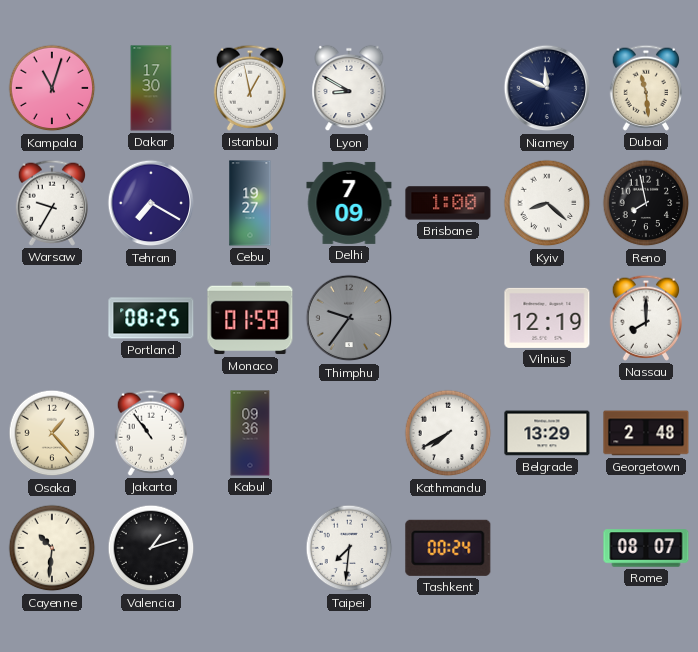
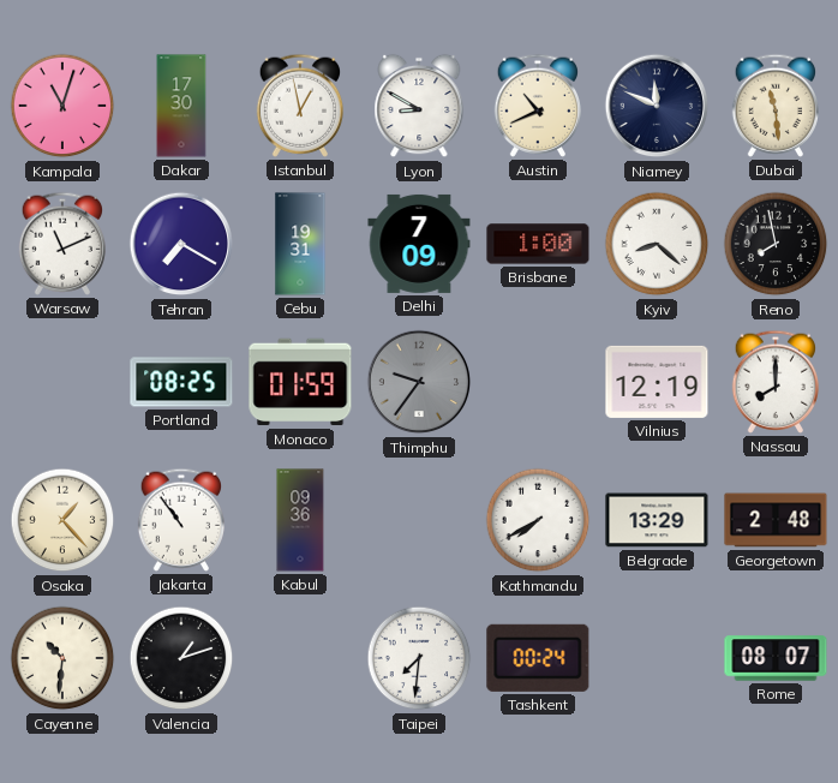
Austin: none -> 10:41
Warsaw: 9:35 -> 11:11
Cebu: 19:27 -> 19:31
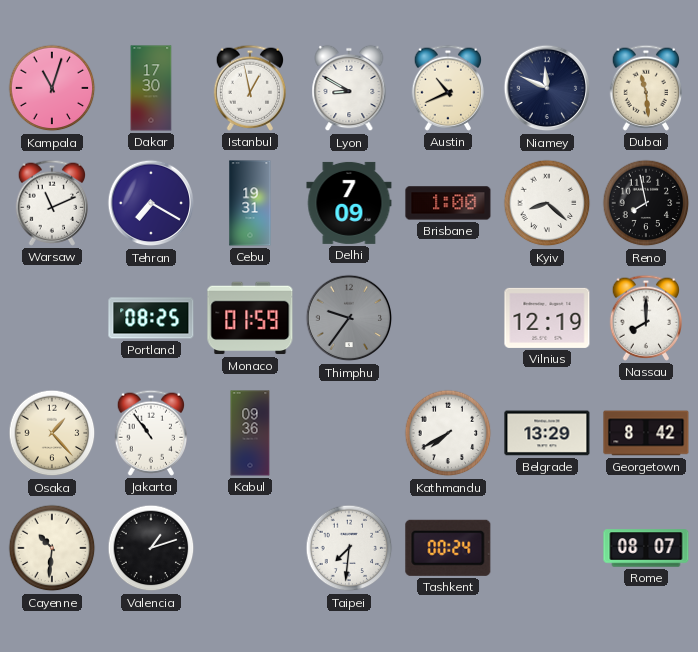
Georgetown: 2:48 -> 8:42
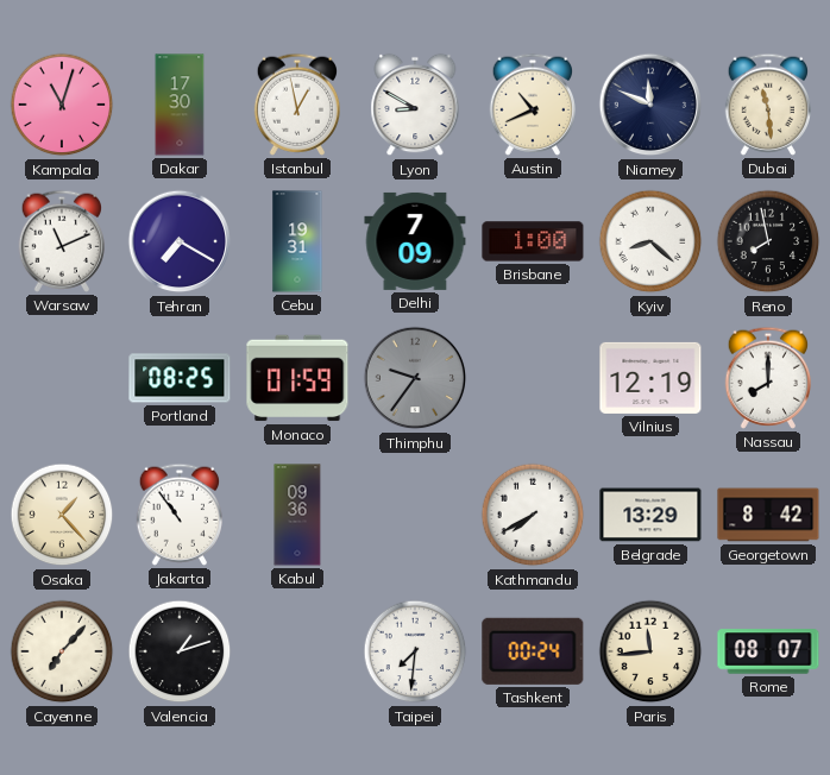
Cayenne: 10:31 -> 7:07
Paris: none -> 11:44
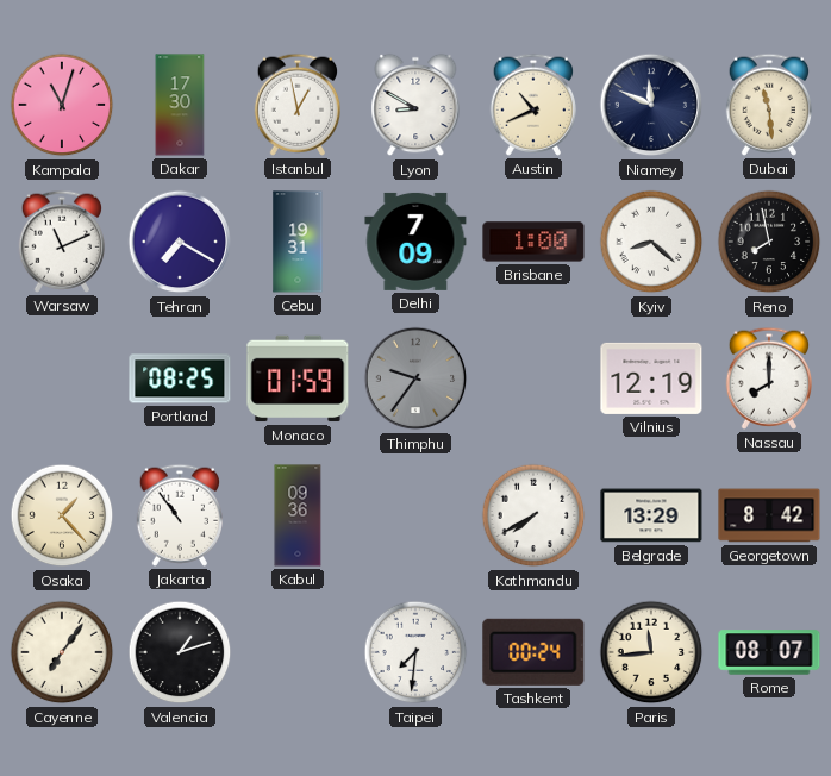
Cayenne: 7:07 -> 7:06
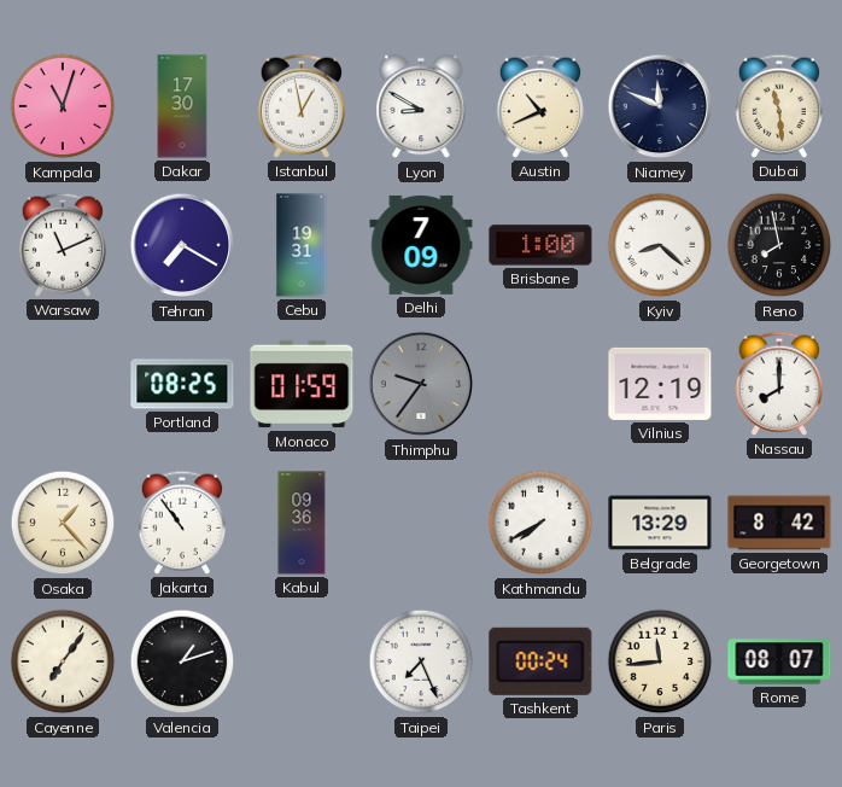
Taipei: 7:31 -> 7:26
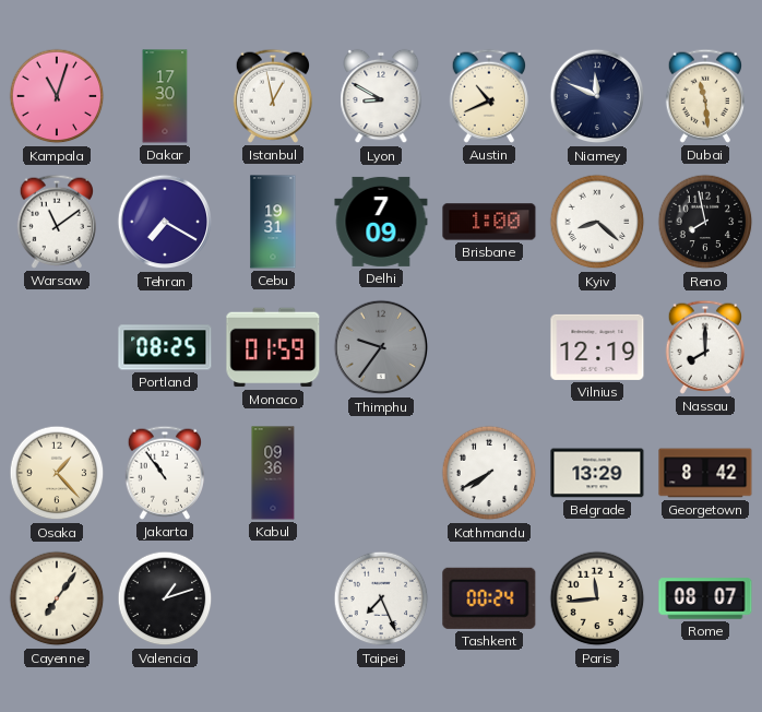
Warsaw: 11:11 -> 11:09
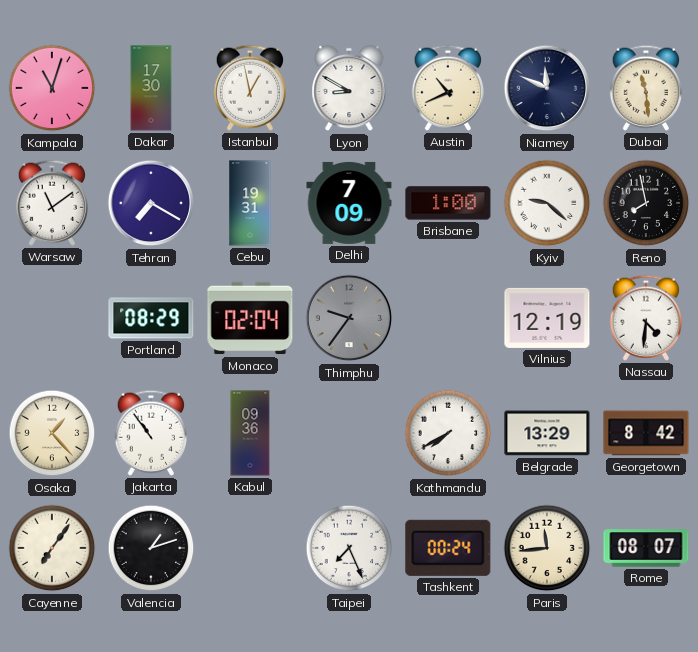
Kyiv: 8:22 -> 9:22
Portland: 08:25 -> 08:29
Monaco: 01:59 -> 02:04
Nassau: 8:00 -> 4:31
